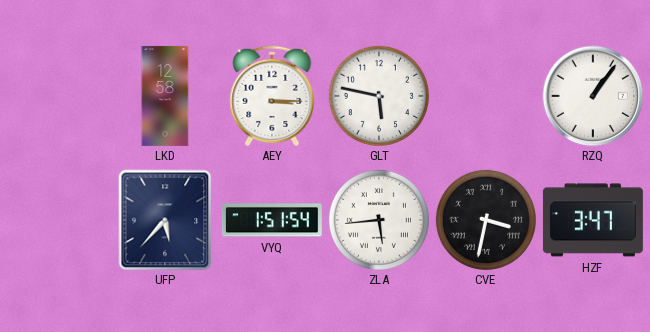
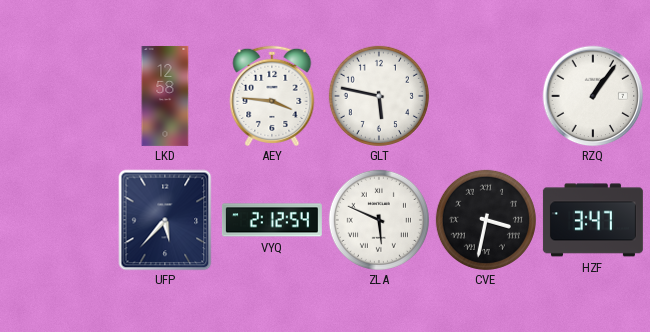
AEY: 3:15 -> 3:46
VYQ: 1:51 -> 2:12
ZLA: 5:44 -> 5:49
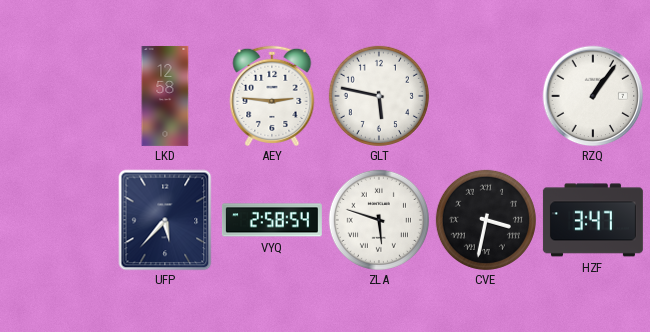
AEY: 3:46 -> 2:46
VYQ: 2:12 -> 2:58
ZLA: 5:49 -> 5:48
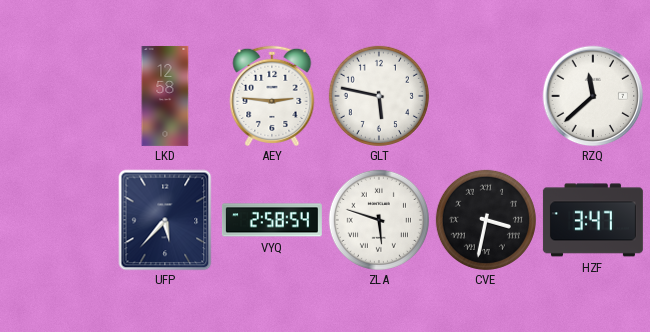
RZQ: 1:06 -> 11:38
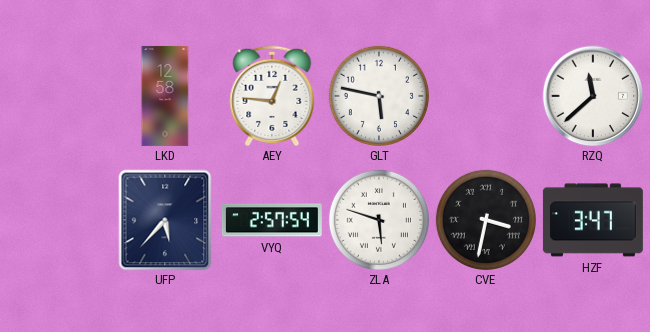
AEY: 2:46 -> 12:46
VYQ: 2:58 -> 2:57
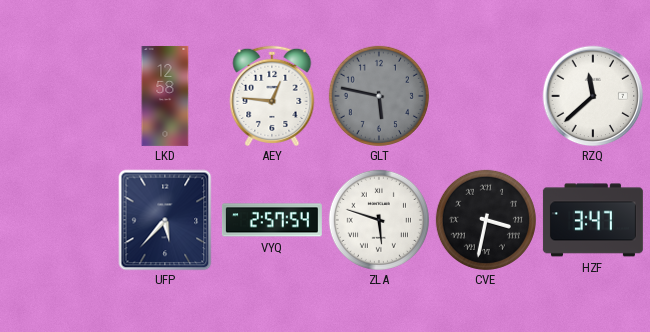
GLT dial: white -> grey
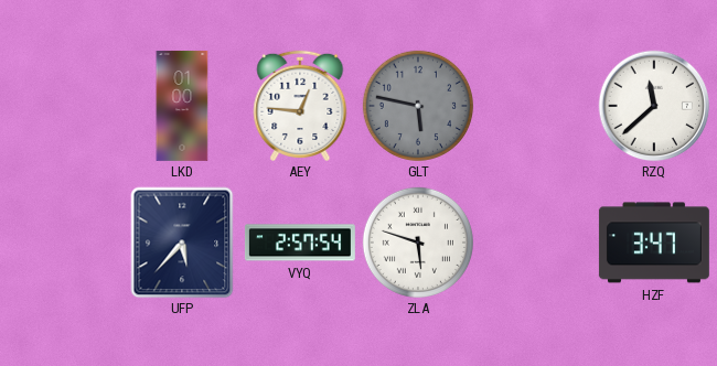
LKD: 12:58 -> 01:00
CVE: 3:32 -> none
